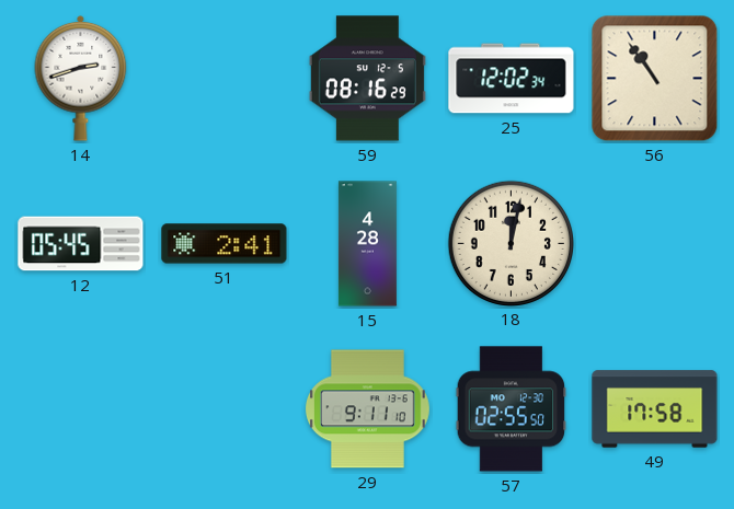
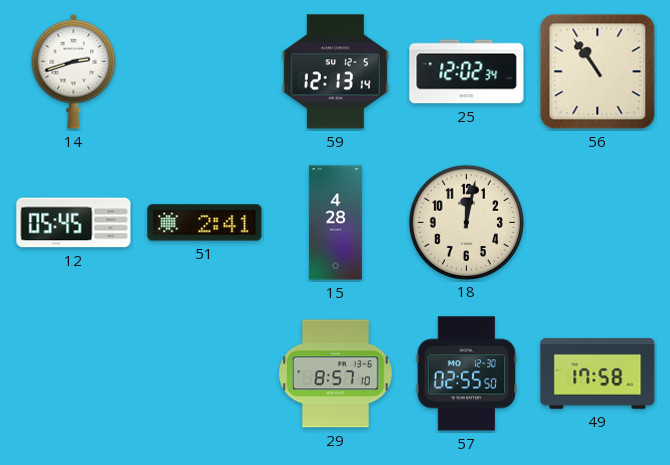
59: 08:16 -> 12:13
29: 9:11 -> 8:57
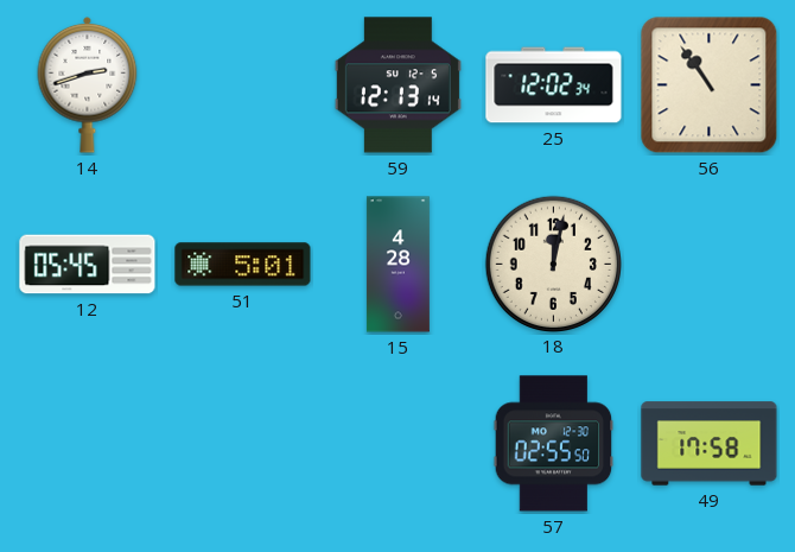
51: 2:41 -> 5:01
29: 8:57 -> none
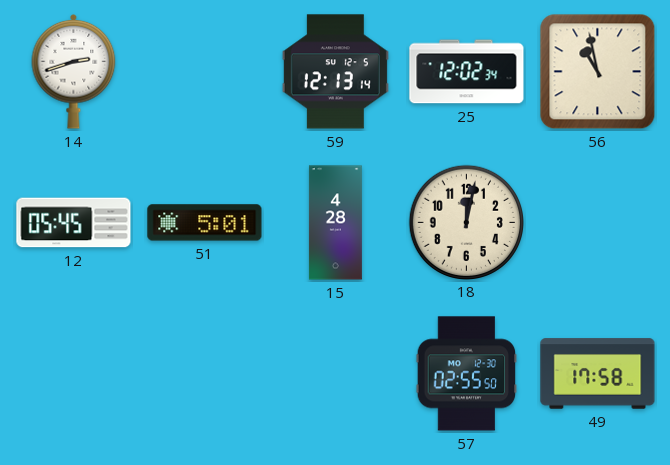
56: 10:54 -> 10:58
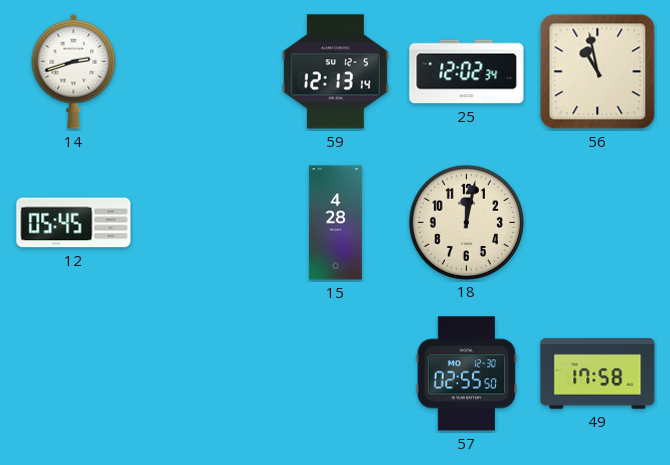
51: 5:01 -> none
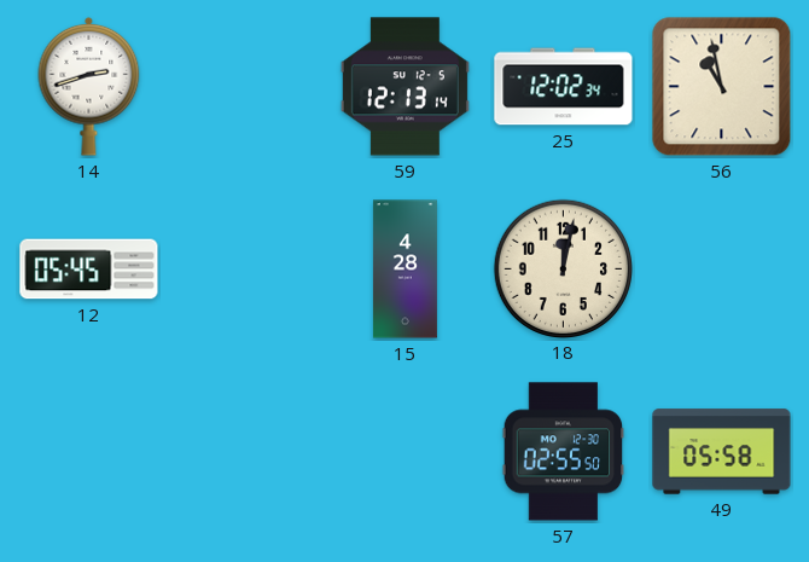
49: 17:58 -> 05:58
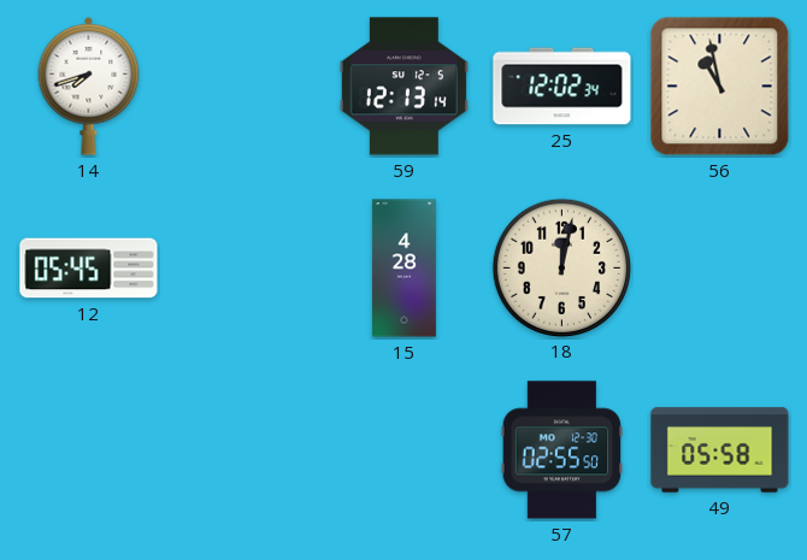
14: 2:42 -> 7:42
